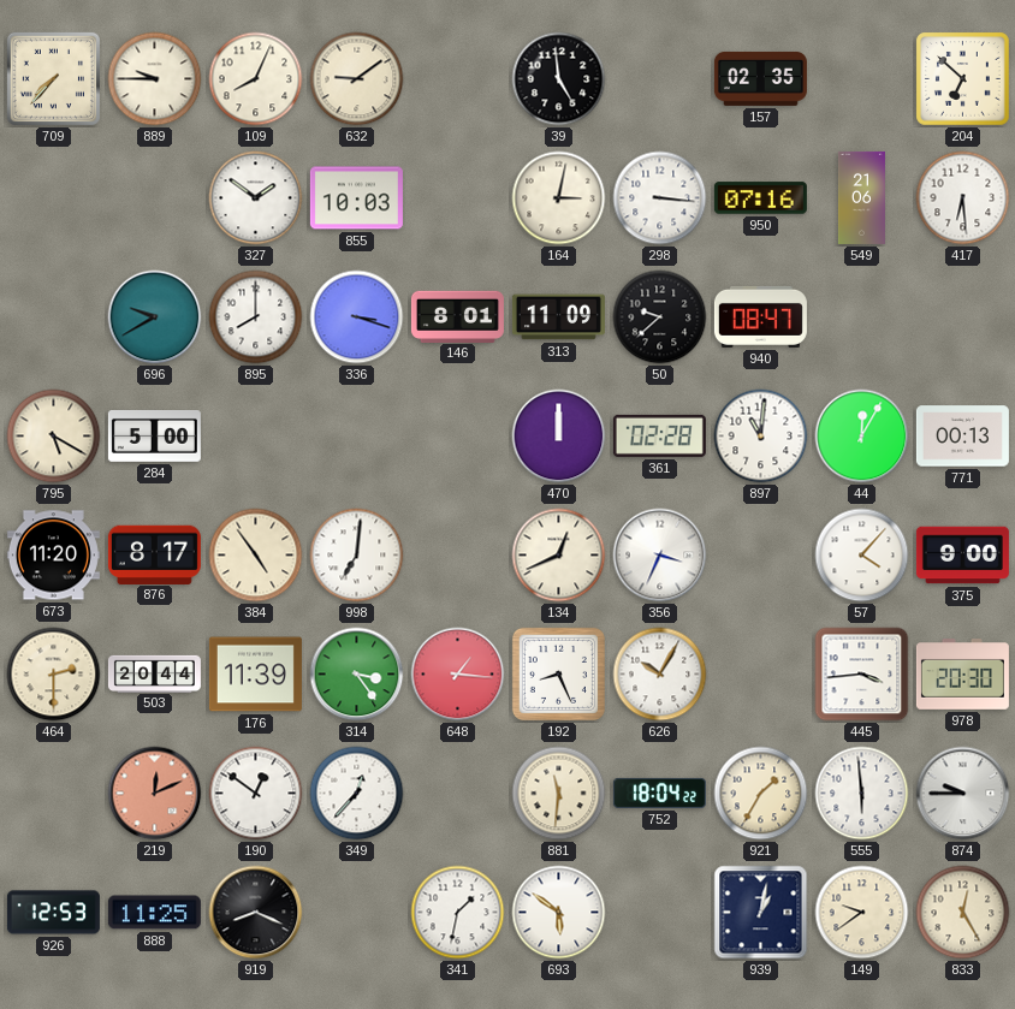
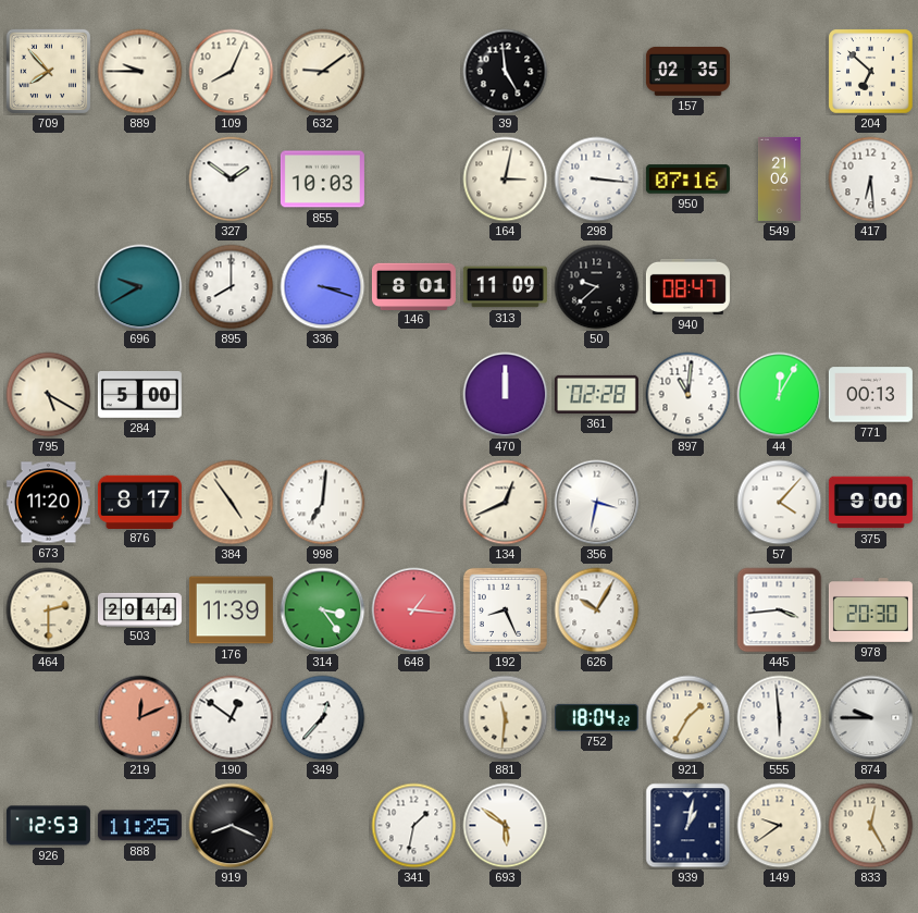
709: 7:37 -> 7:53
356: 3:34 -> 3:32
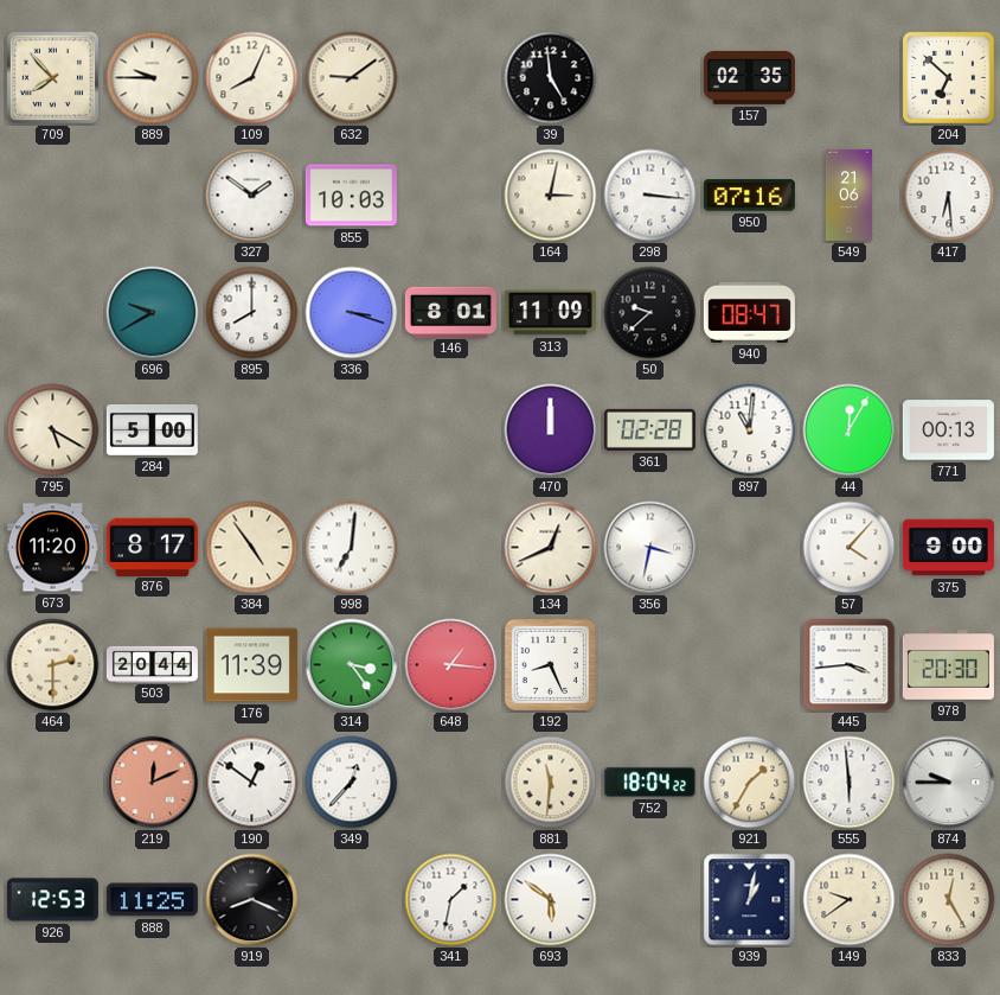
626: 10:05 -> none
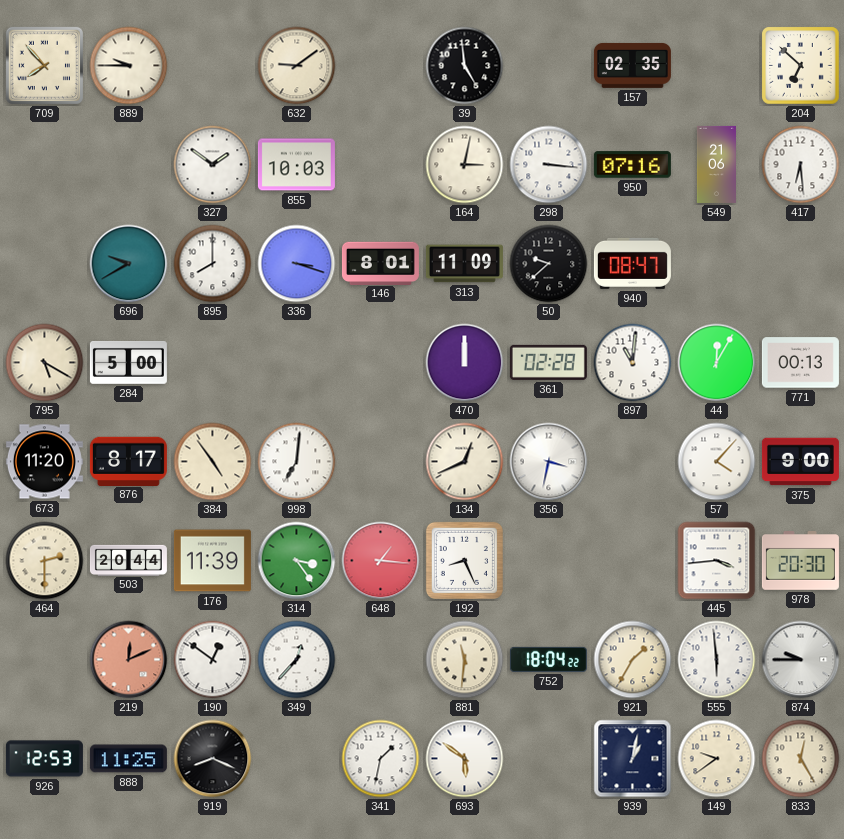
109: 8:04 -> none
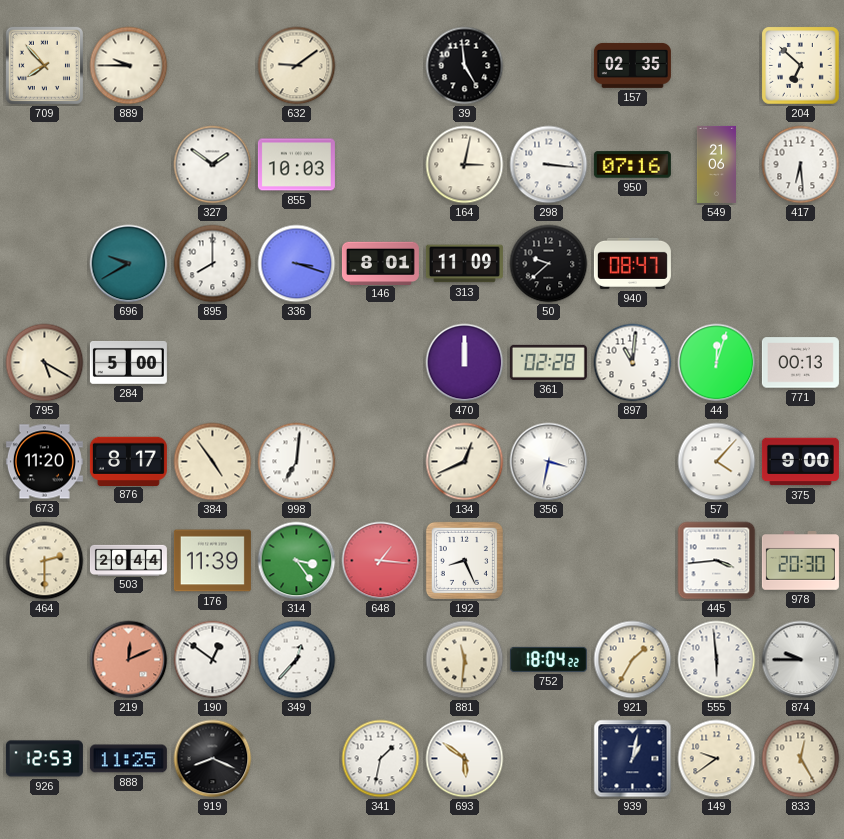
44: 12:05 -> 12:03
